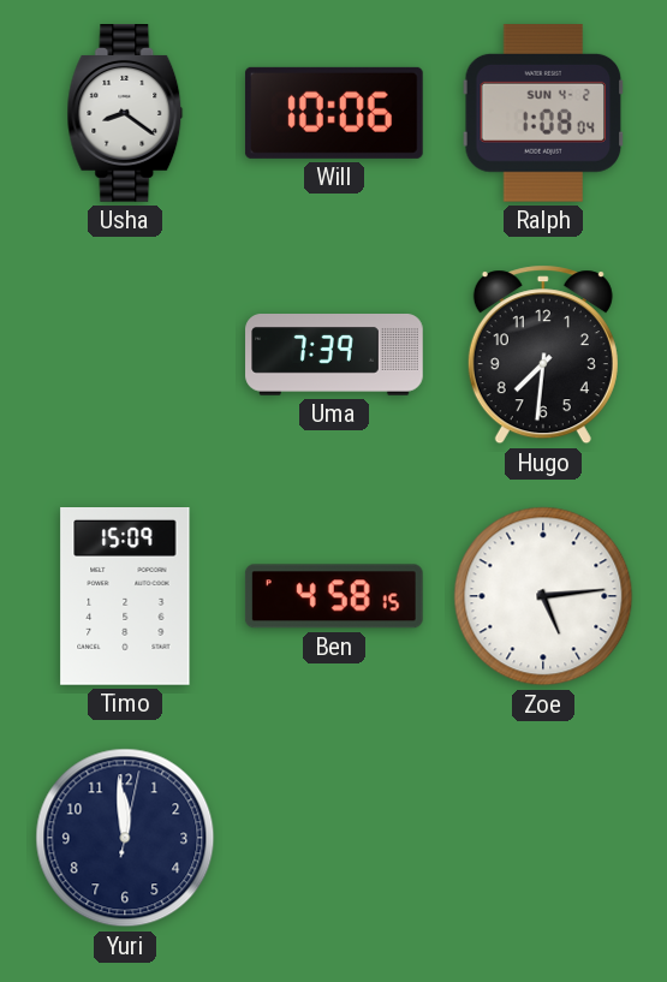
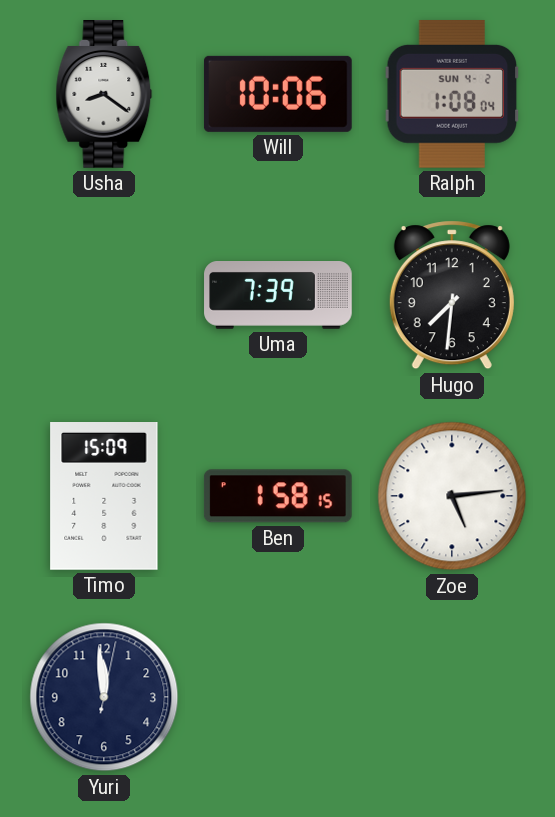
Ben: 4:58 -> 1:58
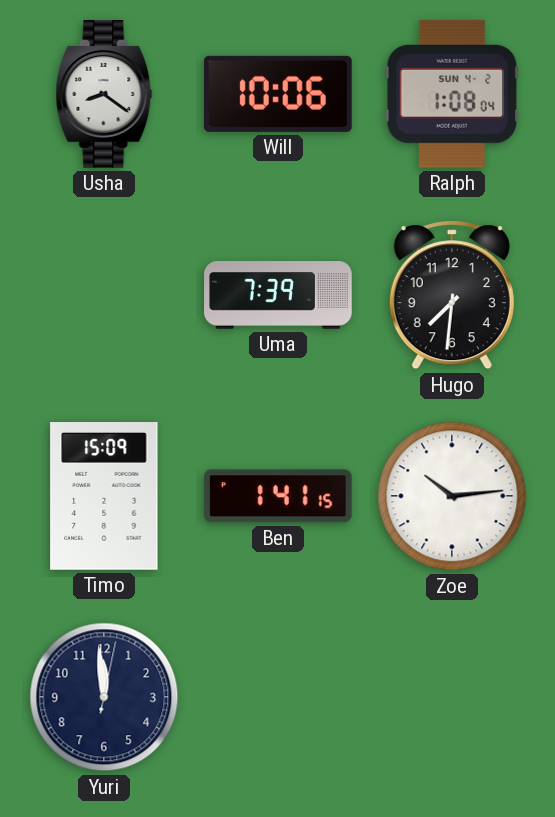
Ben: 1:58 -> 1:41
Zoe: 5:14 -> 10:14
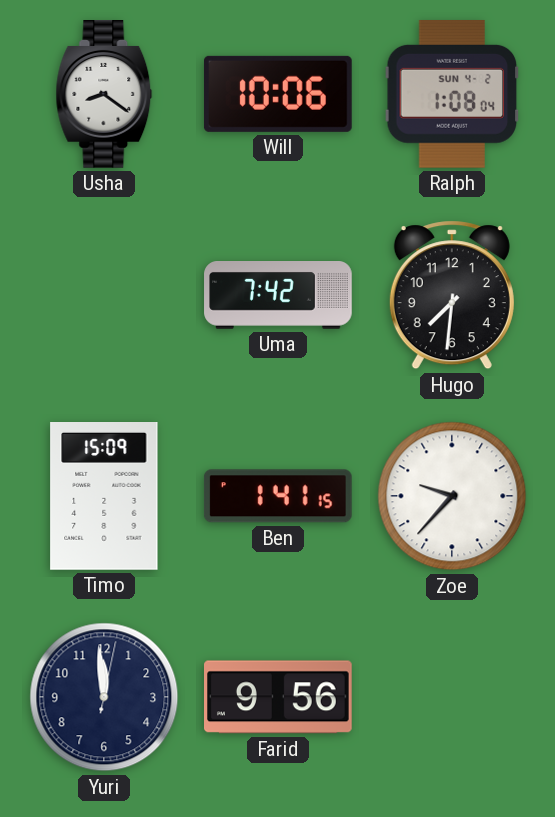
Uma: 7:39 -> 7:42
Zoe: 10:14 -> 9:37
Farid: none -> 9:56
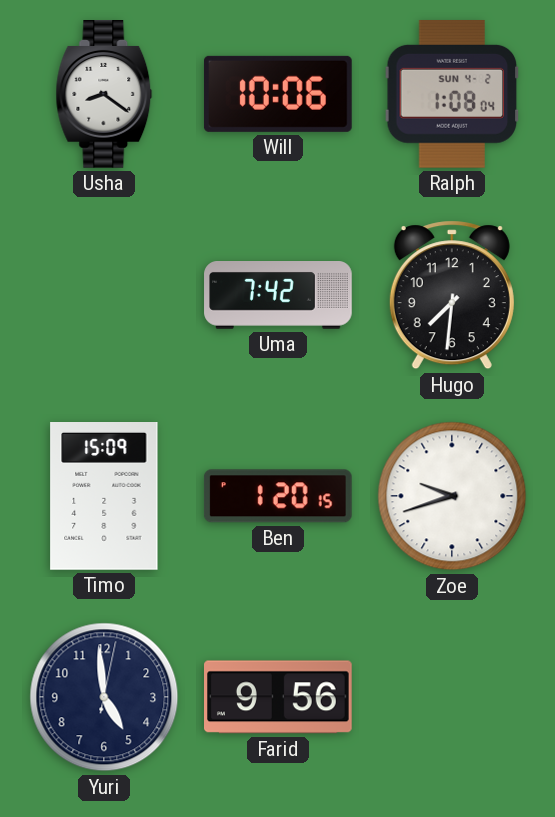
Ben: 1:41 -> 1:20
Zoe: 9:37 -> 9:42
Yuri: 11:59 -> 4:59
